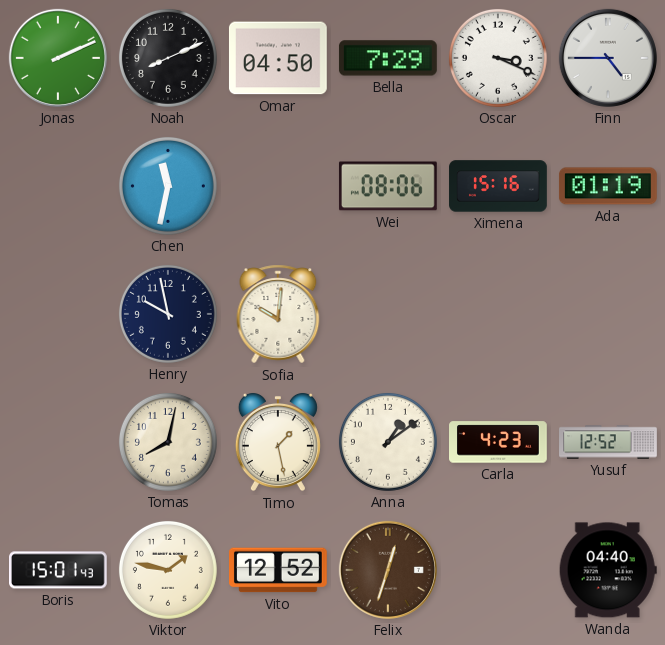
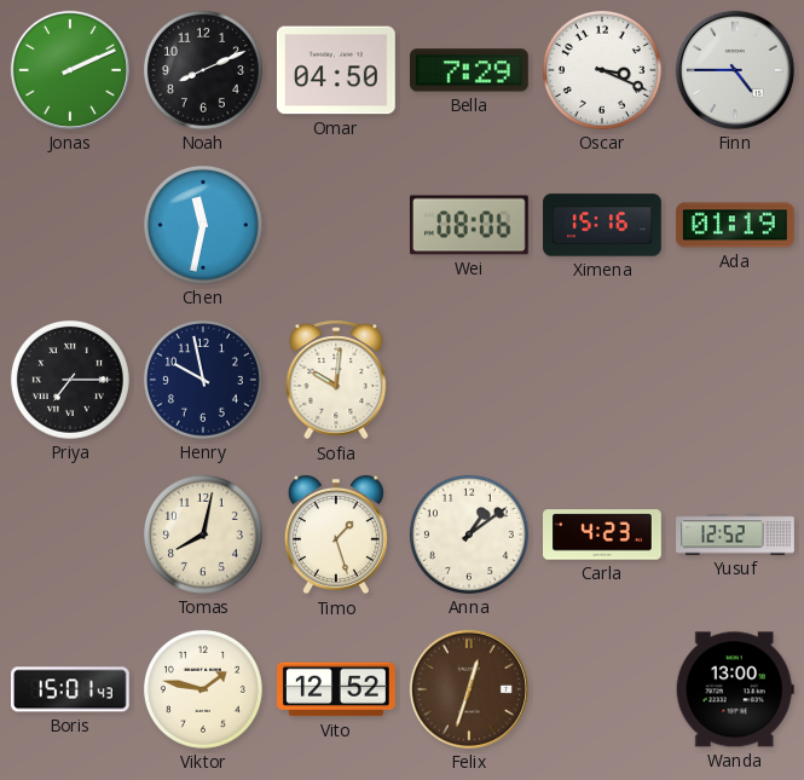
Priya: none -> 7:15
Timo: 1:28 -> 1:27
Wanda: 04:40 -> 13:00
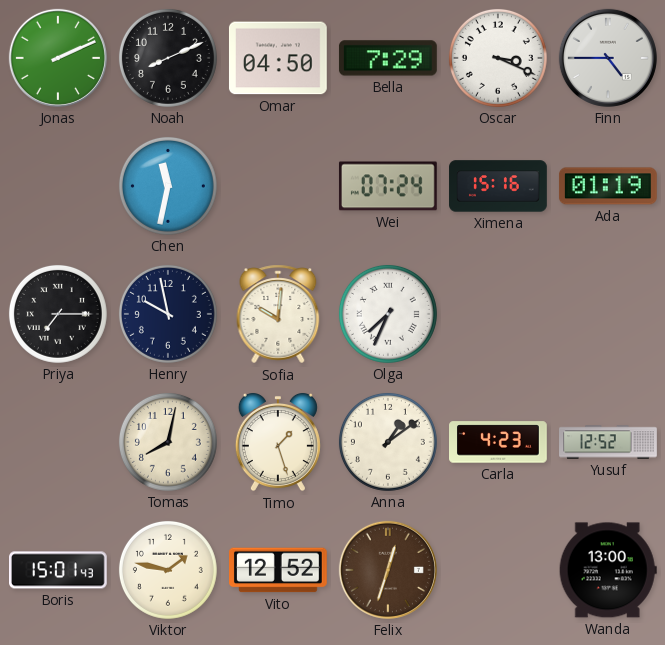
Wei: 08:06 -> 07:24
Olga: none -> 7:34
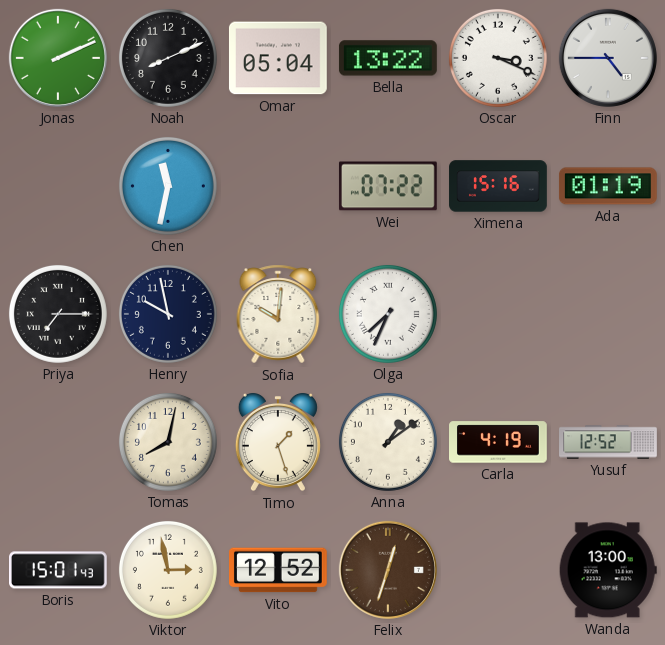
Omar: 04:50 -> 05:04
Bella: 7:29 -> 13:22
Wei: 07:24 -> 07:22
Carla: 4:23 -> 4:19
Viktor: 1:47 -> 2:58
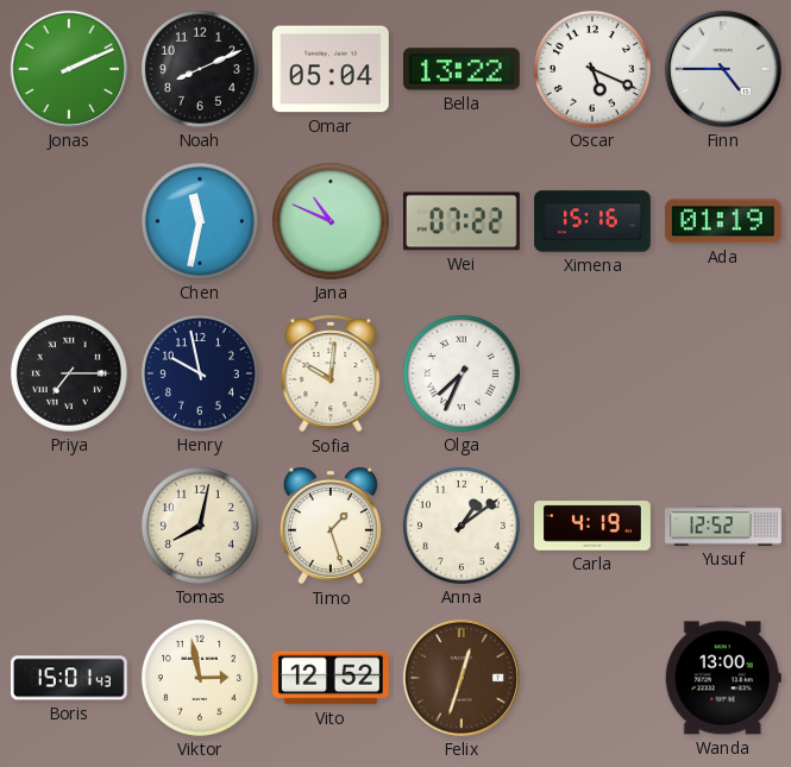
Oscar: 3:19 -> 5:19
Jana: none -> 10:49
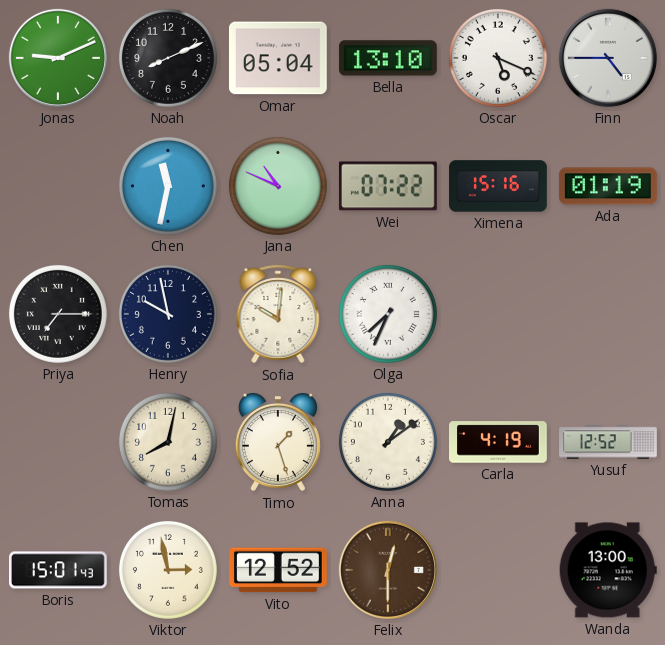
Jonas: 2:11 -> 9:11
Bella: 13:22 -> 13:10
Felix: 12:33 -> 12:30
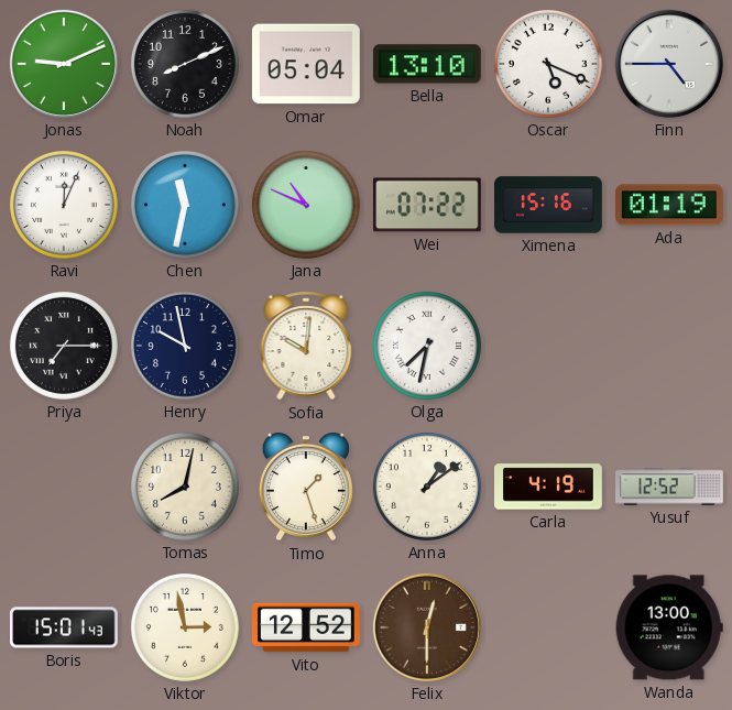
Ravi: none -> 12:04
Olga: 7:34 -> 7:32
